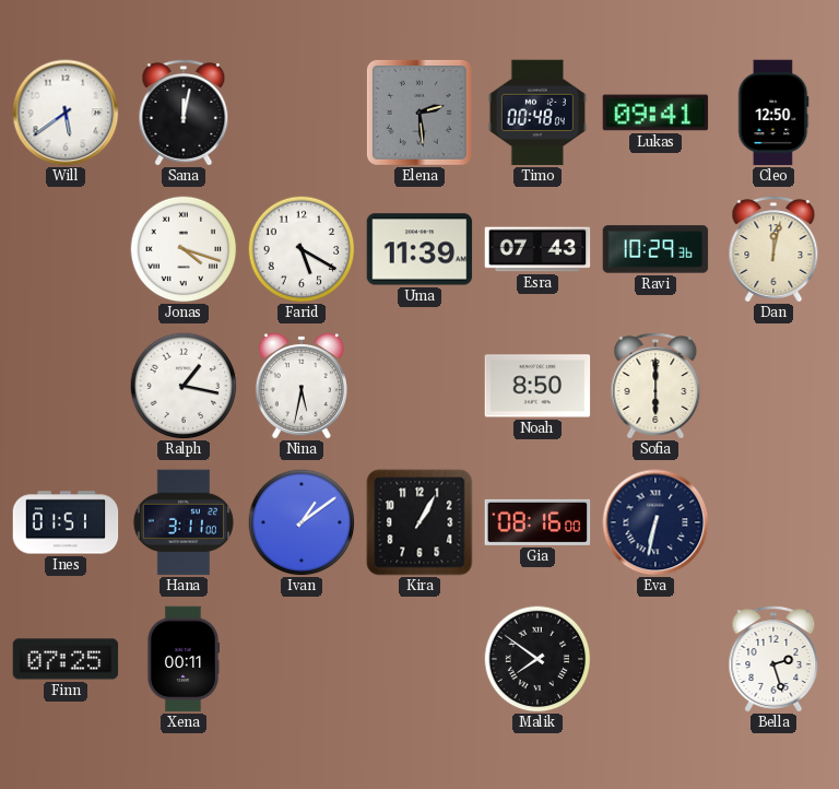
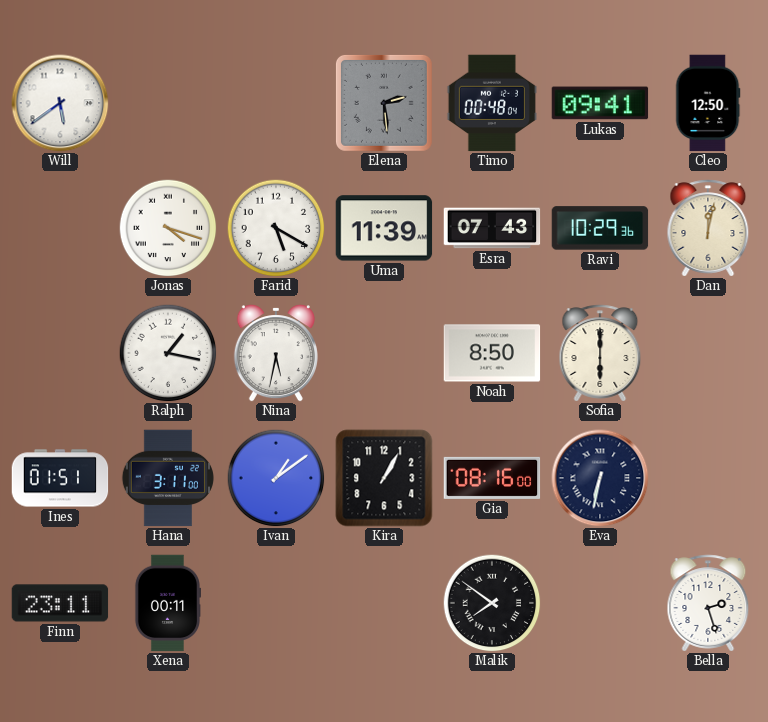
Sana: 12:02 -> none
Finn: 07:25 -> 23:11
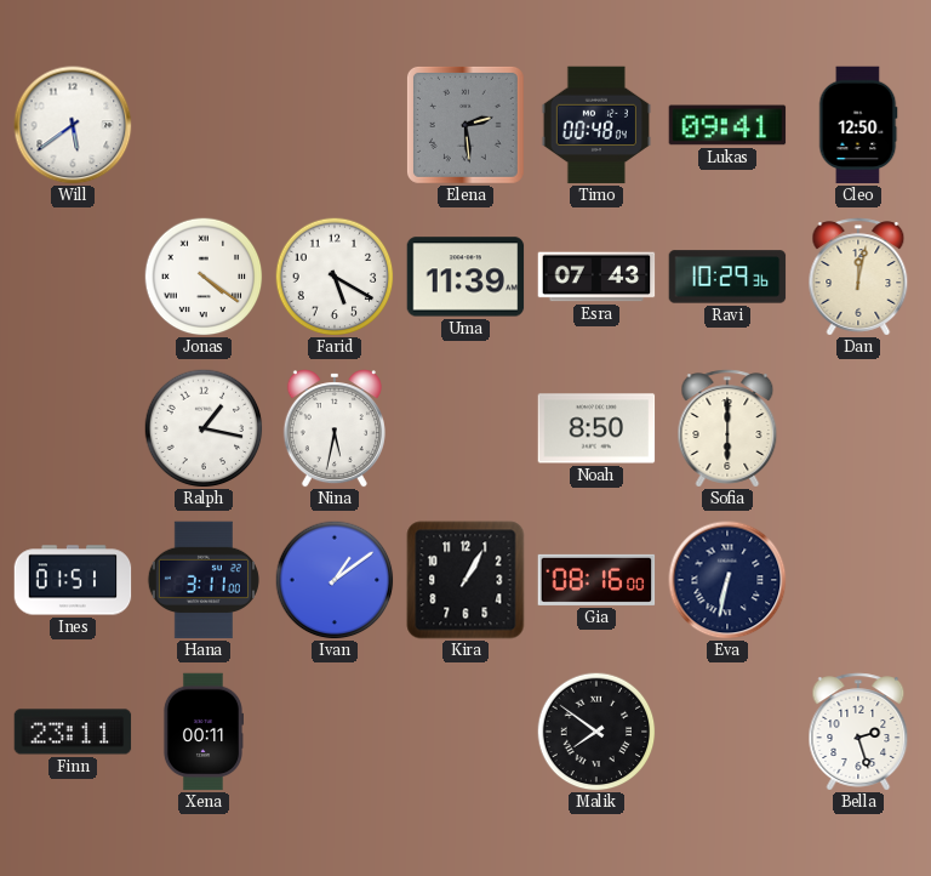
Jonas: 4:18 -> 4:21
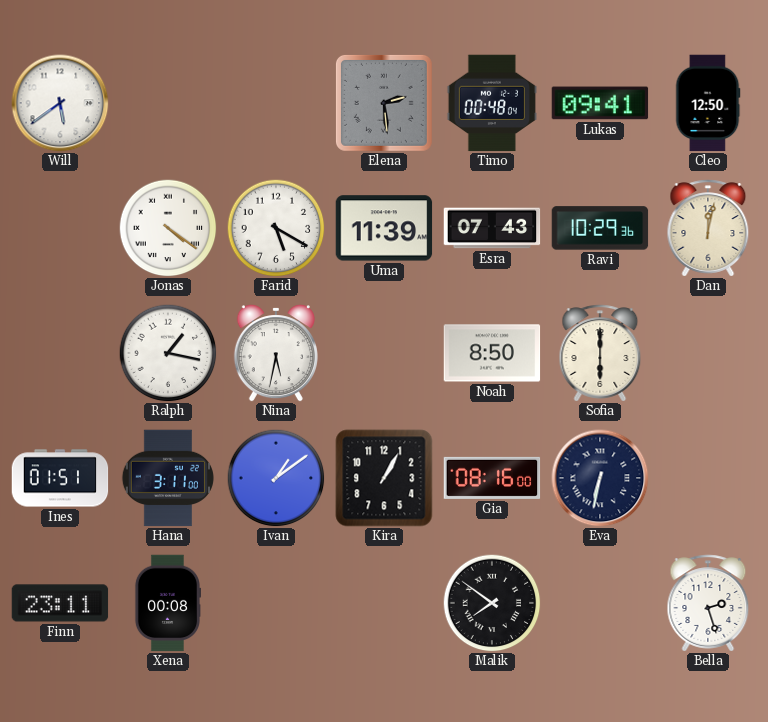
Xena: 00:11 -> 00:08
